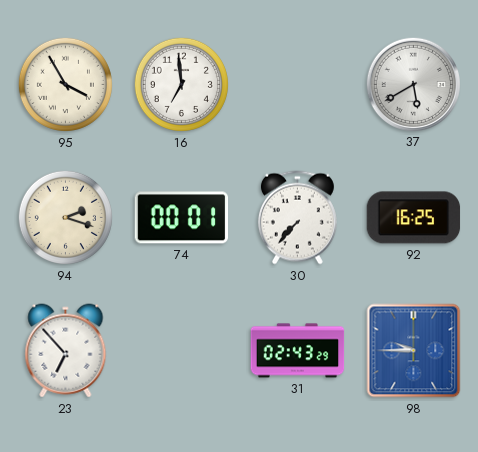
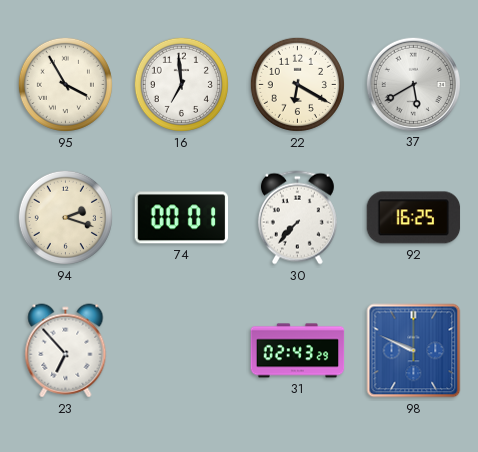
22: none -> 6:20
98: 9:45 -> 9:49
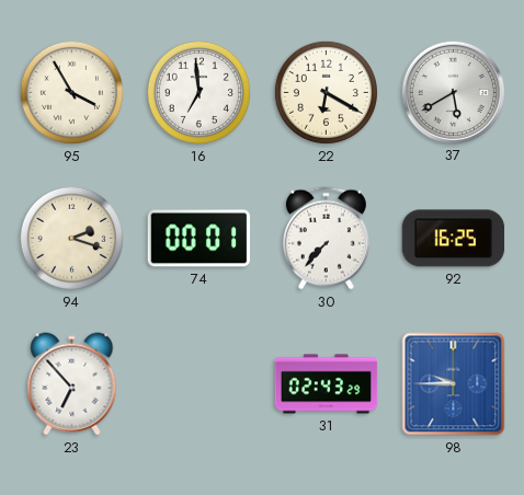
98: 9:49 -> 9:45
